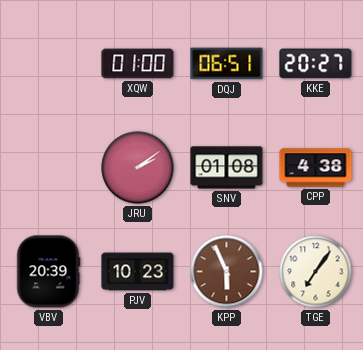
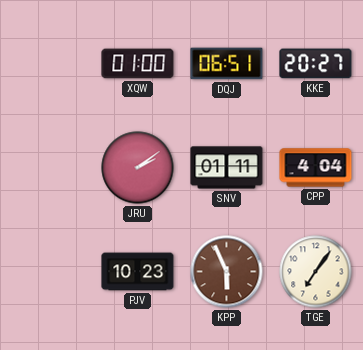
SNV: 01:08 -> 01:11
CPP: 4:38 -> 4:04
VBV: 20:39 -> none
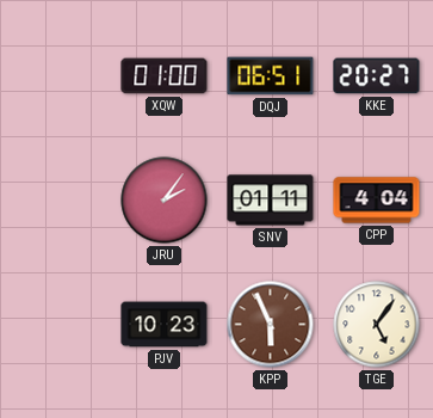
JRU: 2:09 -> 2:06
TGE: 7:06 -> 5:06
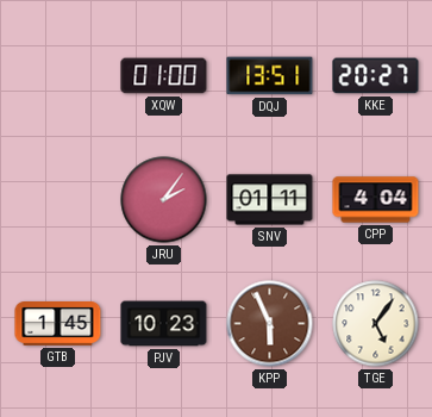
DQJ: 06:51 -> 13:51
GTB: none -> 1:45
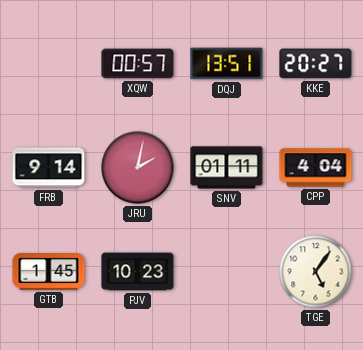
XQW: 01:00 -> 00:57
FRB: none -> 9:14
JRU: 2:06 -> 2:02
KPP: 5:56 -> none
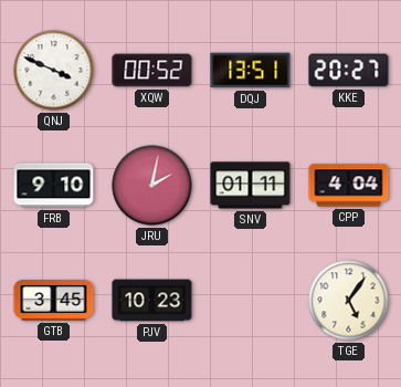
QNJ: none -> 3:49
XQW: 00:57 -> 00:52
FRB: 9:14 -> 9:10
GTB: 1:45 -> 3:45
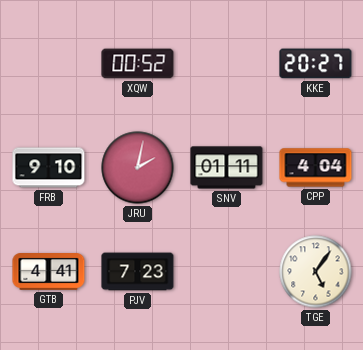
QNJ: 3:49 -> none
DQJ: 13:51 -> none
GTB: 3:45 -> 4:41
PJV: 10:23 -> 7:23
